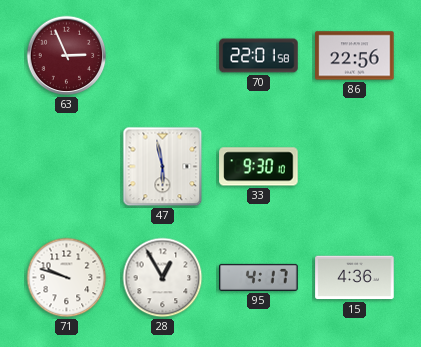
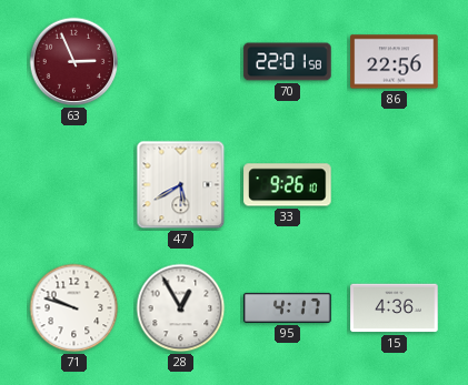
47: 5:58 -> 5:40
33: 9:30 -> 9:26
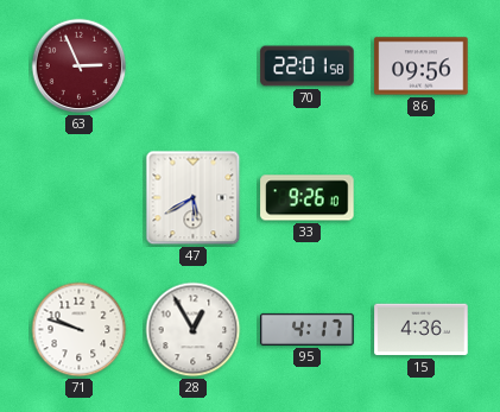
86: 22:56 -> 09:56
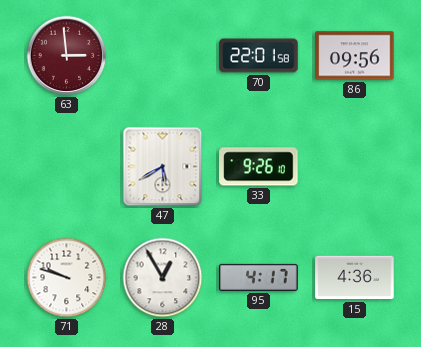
63: 2:56 -> 2:59
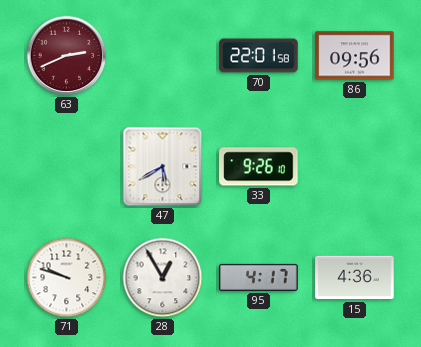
63: 2:59 -> 2:41
